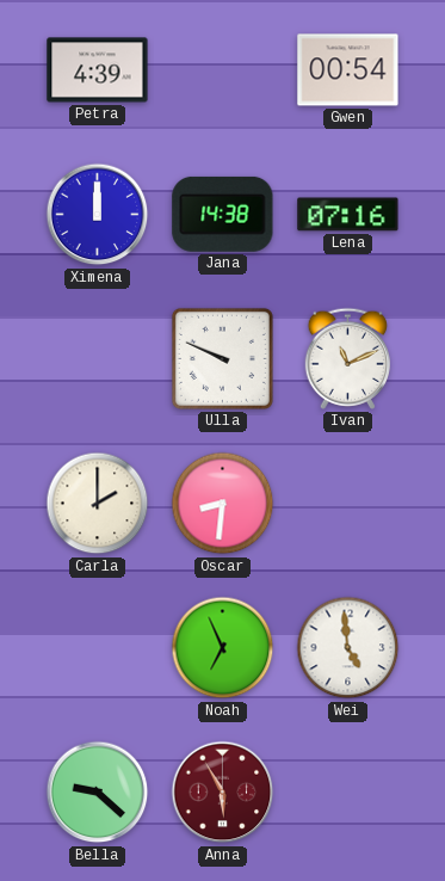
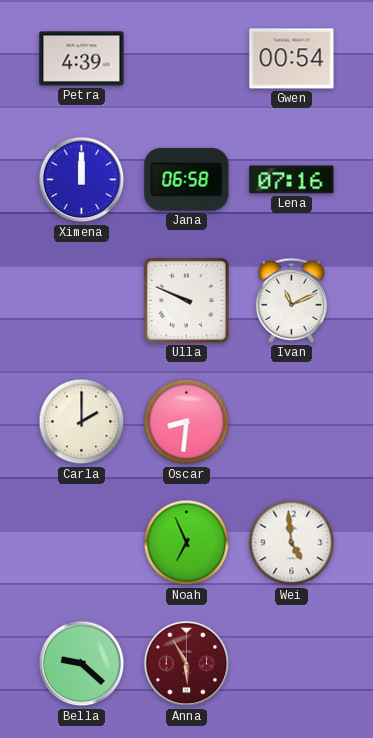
Jana: 14:38 -> 06:58
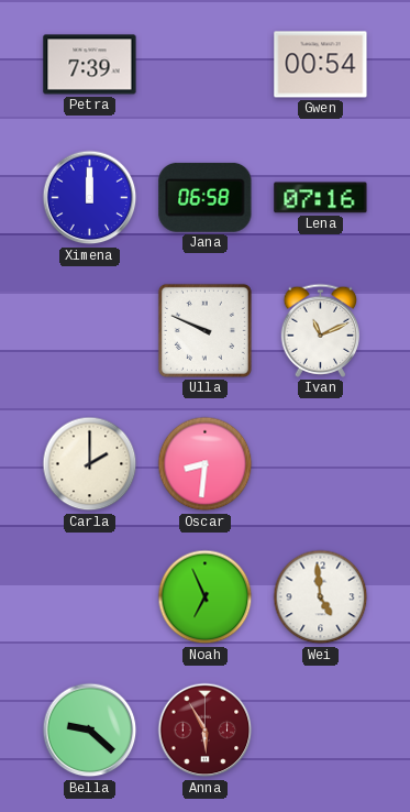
Petra: 4:39 -> 7:39
